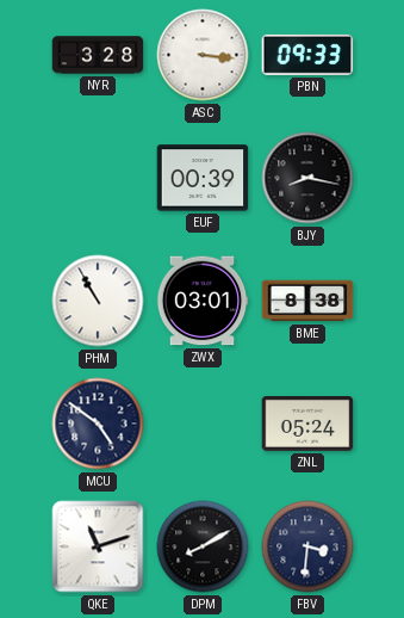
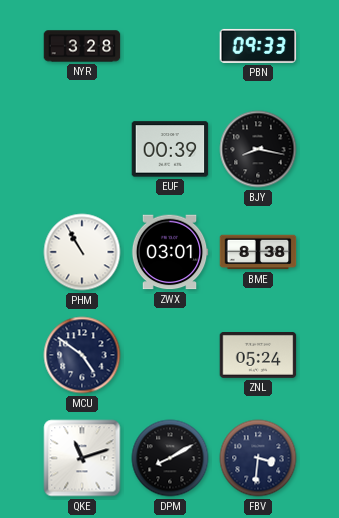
ASC: 3:16 -> none
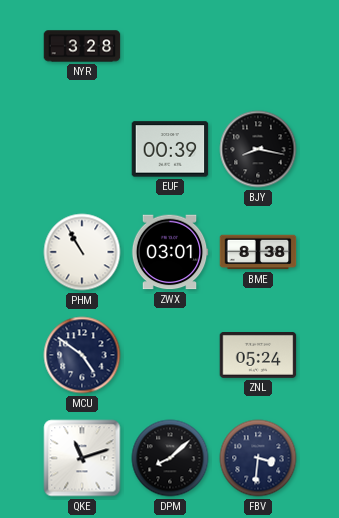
PBN: 09:33 -> none
DPM: 8:10 -> 8:08
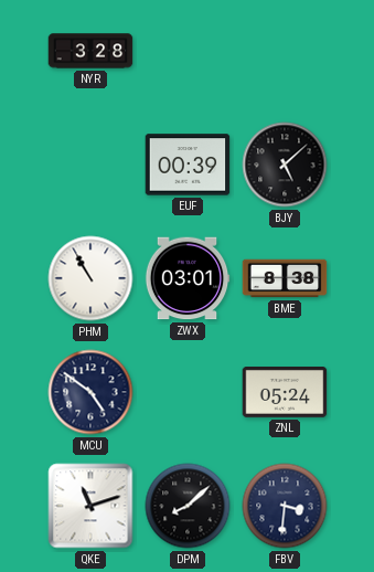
BJY: 8:17 -> 5:08
